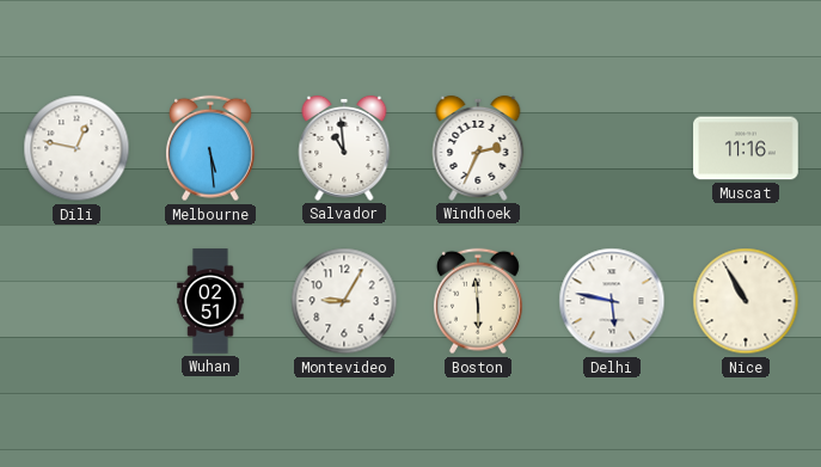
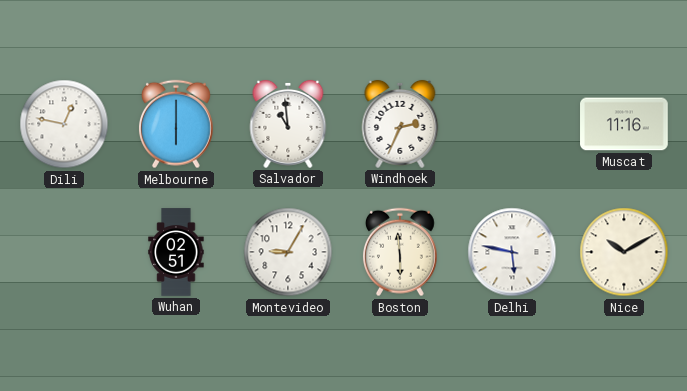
Melbourne: 5:29 -> 6:00
Nice: 10:55 -> 10:10
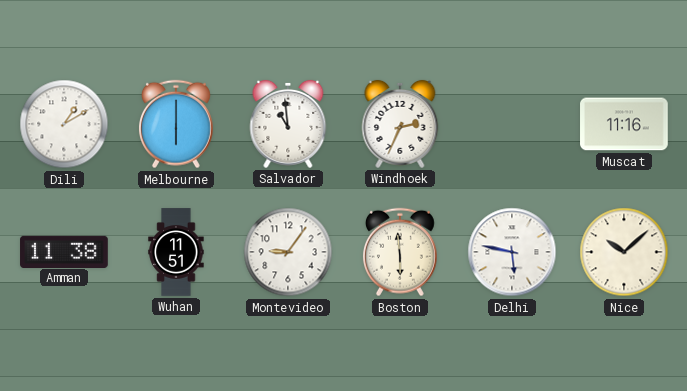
Dili: 12:47 -> 1:10
Amman: none -> 11:38
Wuhan: 02:51 -> 11:51
Montevideo: 9:05 -> 9:06
Nice: 10:10 -> 10:08
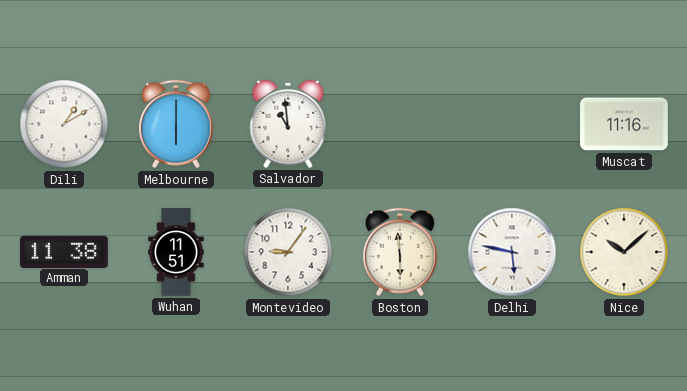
Windhoek: 2:34 -> none
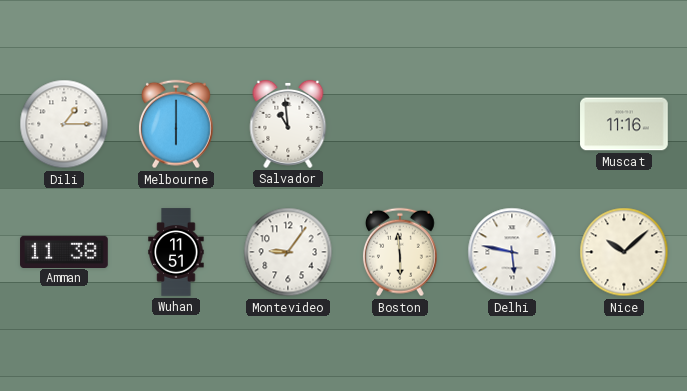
Dili: 1:10 -> 1:15
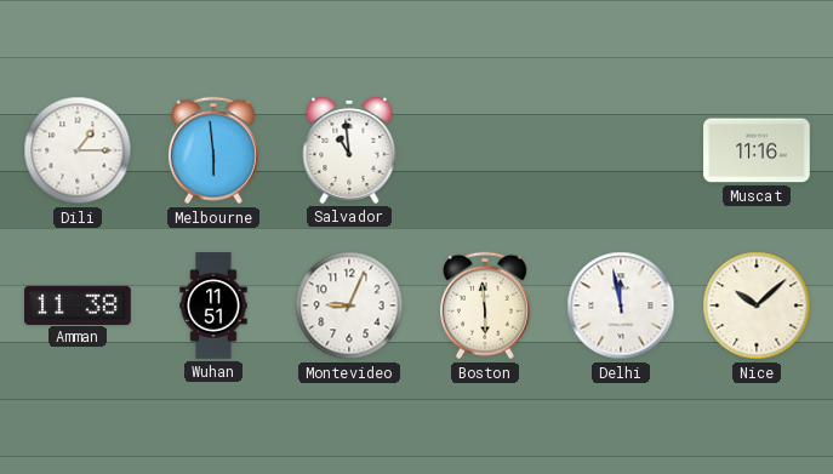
Melbourne: 6:00 -> 5:59
Montevideo: 9:06 -> 9:04
Delhi: 5:47 -> 11:58
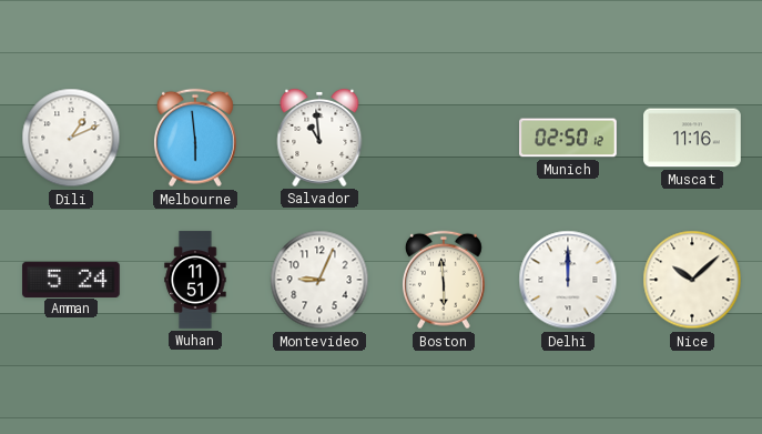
Dili: 1:15 -> 1:11
Munich: none -> 02:50
Amman: 11:38 -> 5:24
Delhi: 11:58 -> 12:00
